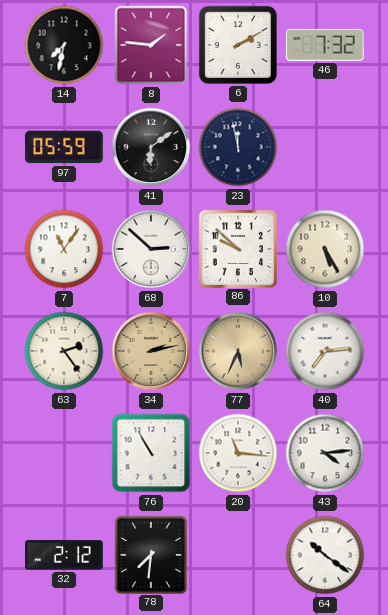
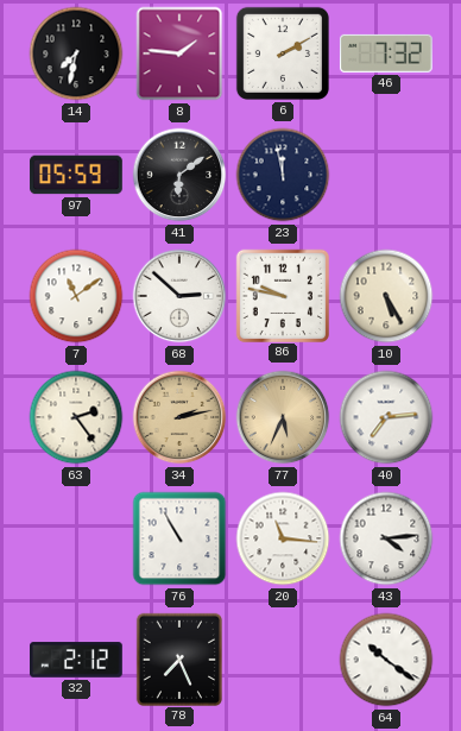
7: 11:06 -> 11:09
86: 9:52 -> 9:47
78: 7:31 -> 7:26
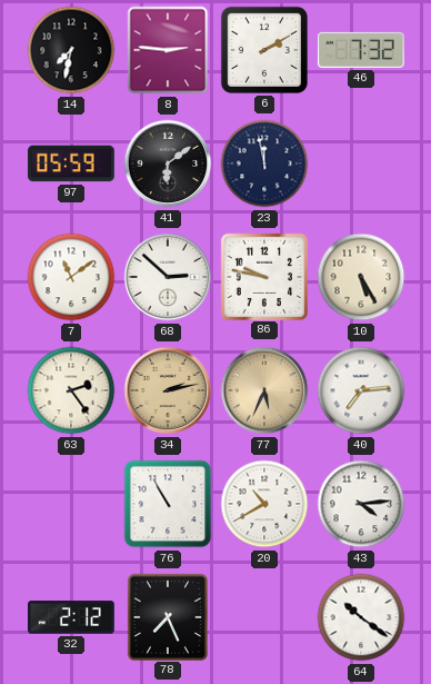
8: 1:46 -> 2:46
20: 11:16 -> 10:40
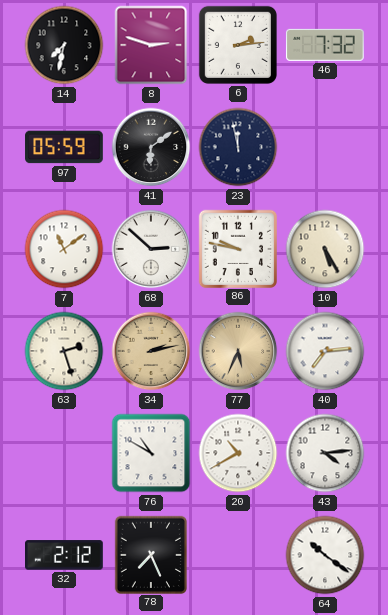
8: 2:46 -> 2:48
6: 2:10 -> 2:14
63: 2:24 -> 2:27
76: 10:55 -> 10:50
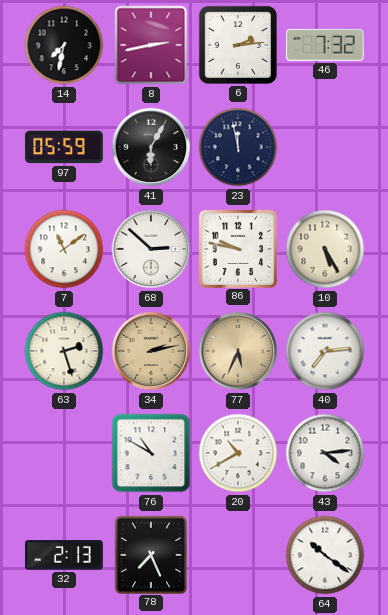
8: 2:48 -> 2:43
41: 6:09 -> 6:05
32: 2:12 -> 2:13
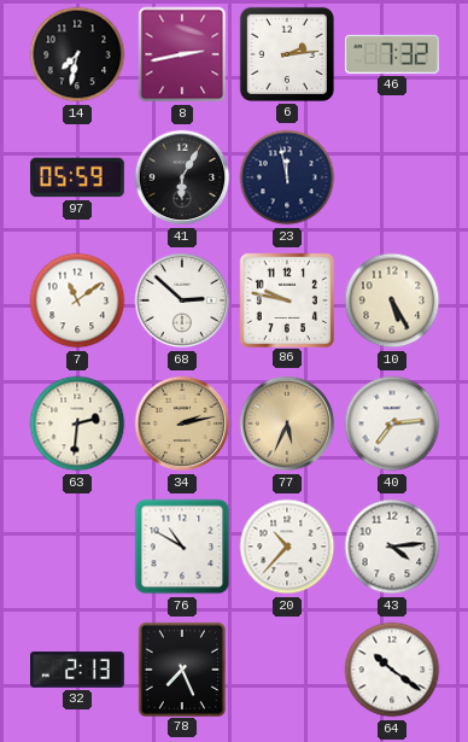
63: 2:27 -> 2:31
20: 10:40 -> 10:37
